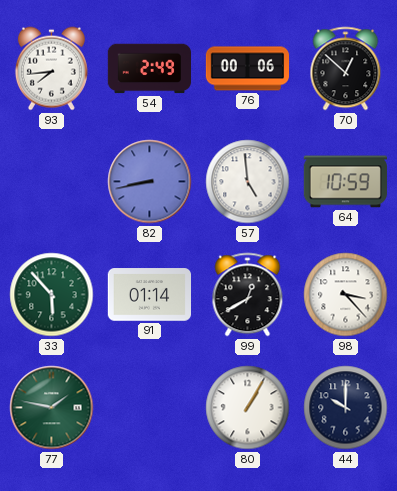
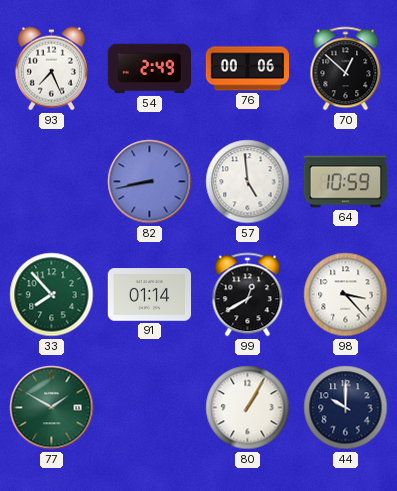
93: 7:44 -> 7:26
33: 5:53 -> 7:53
77: 1:47 -> 1:50
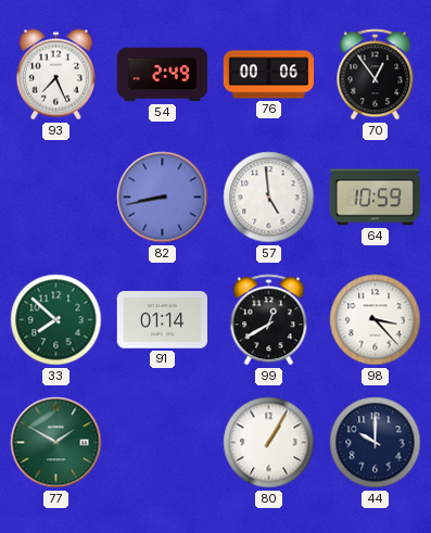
70: 12:52 -> 12:54
33: 7:53 -> 7:52
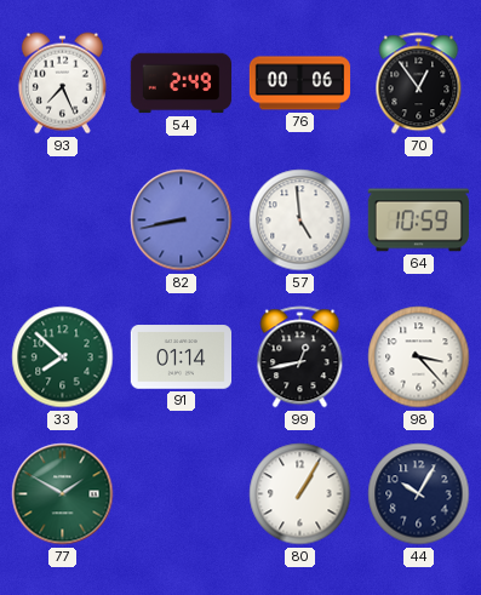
99: 12:40 -> 12:43
44: 10:00 -> 10:05
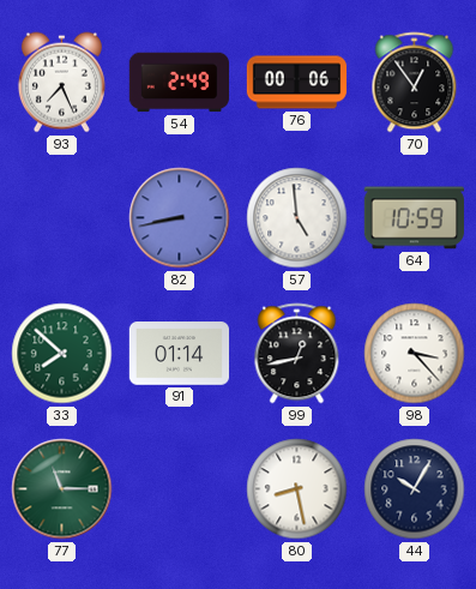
77: 1:50 -> 11:15
80: 1:05 -> 8:28
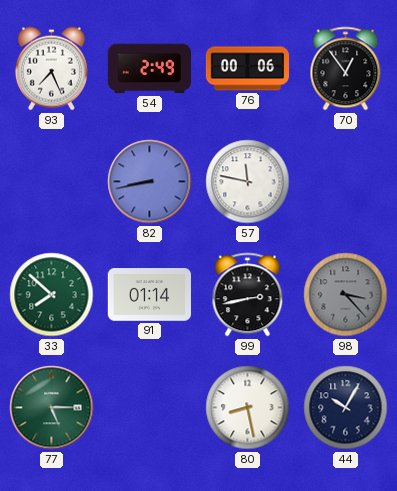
57: 4:59 -> 11:47
64: 10:59 -> none
99: 12:43 -> 2:43
98 dial: white -> grey
77: 11:15 -> 5:15
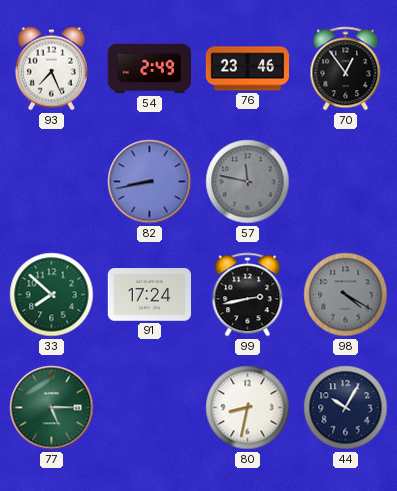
76: 00:06 -> 23:46
57 dial: white -> grey
91: 01:14 -> 17:24
98: 3:23 -> 4:20
80: 8:28 -> 8:32
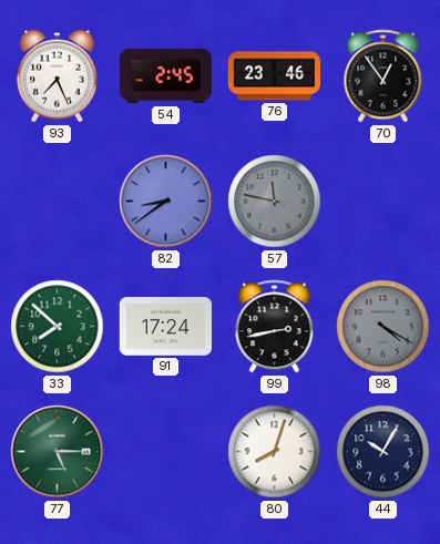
54: 2:49 -> 2:45
82: 8:43 -> 8:39
80: 8:32 -> 8:03
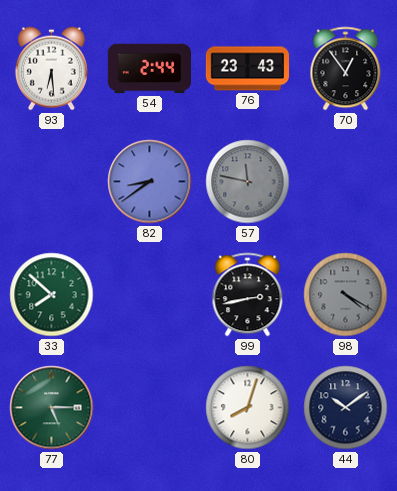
93: 7:26 -> 6:29
54: 2:45 -> 2:44
76: 23:46 -> 23:43
91: 17:24 -> none
44: 10:05 -> 10:09
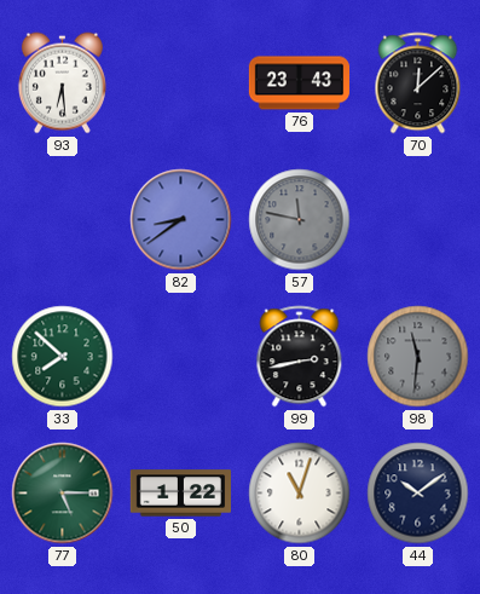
54: 2:44 -> none
70: 12:54 -> 12:08
98: 4:20 -> 11:31
50: none -> 1:22
80: 8:03 -> 11:03
